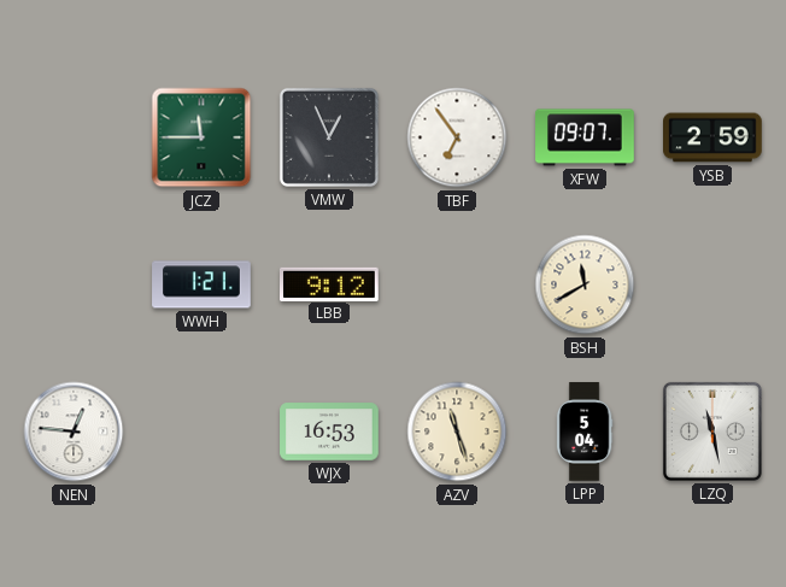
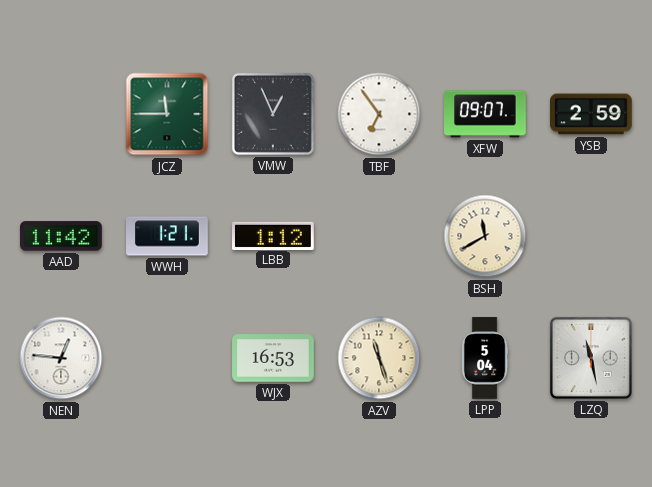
AAD: none -> 11:42
LBB: 9:12 -> 1:12
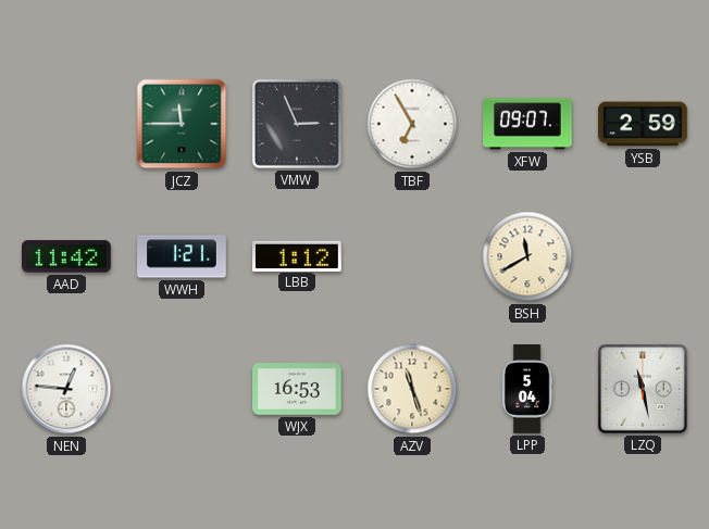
VMW: 12:56 -> 2:56
TBF: 6:54 -> 6:55
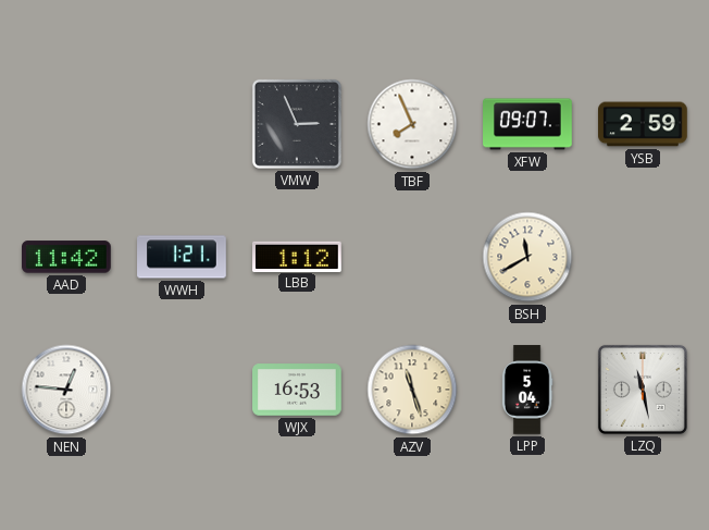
JCZ: 11:45 -> none
TBF: 6:55 -> 7:56
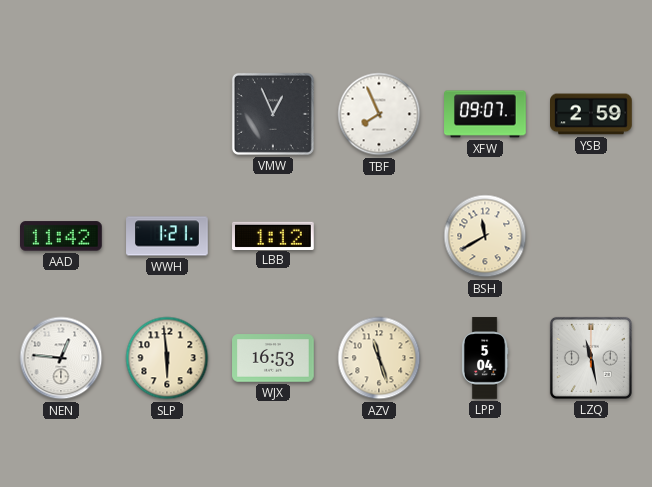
VMW: 2:56 -> 12:56
SLP: none -> 5:59
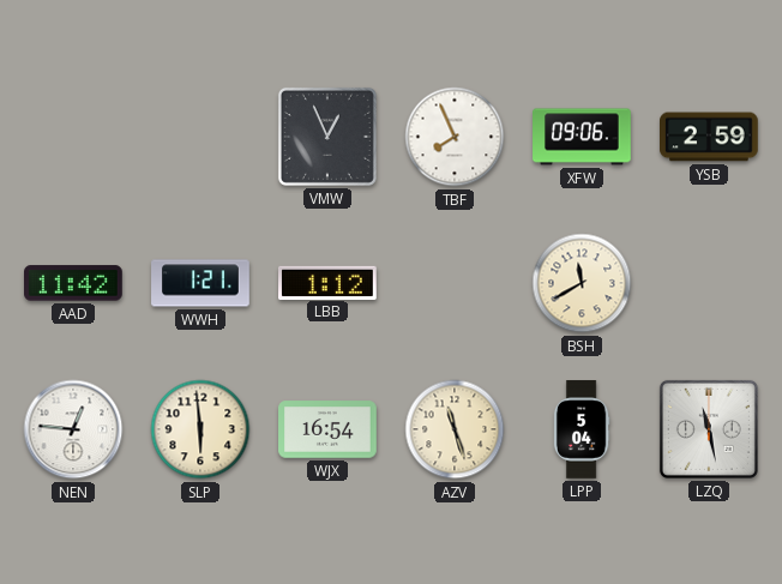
XFW: 09:07 -> 09:06
WJX: 16:53 -> 16:54
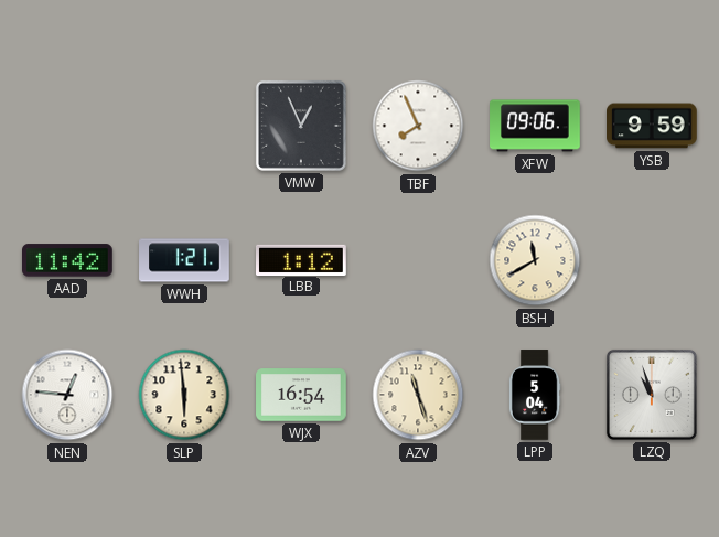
YSB: 2:59 -> 9:59
LZQ: 11:28 -> 10:57
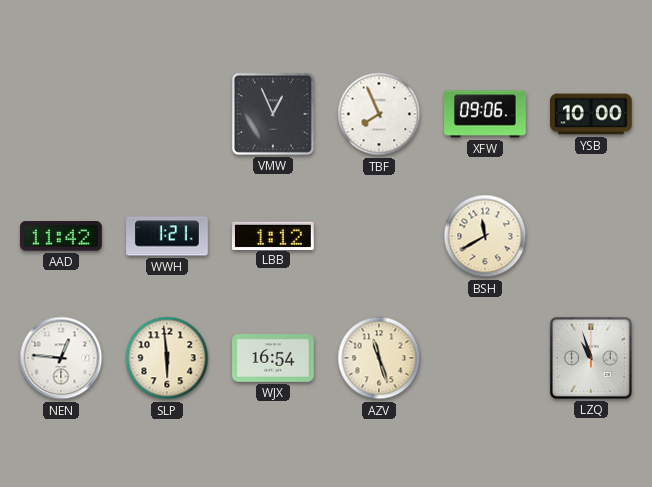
YSB: 9:59 -> 10:00
LPP: 5:04 -> none
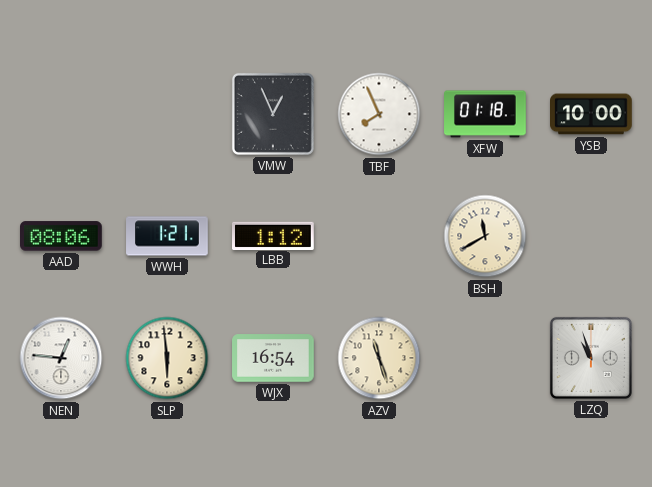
XFW: 09:06 -> 01:18
AAD: 11:42 -> 08:06
